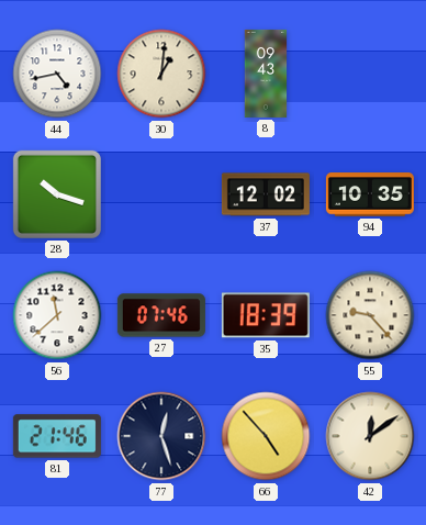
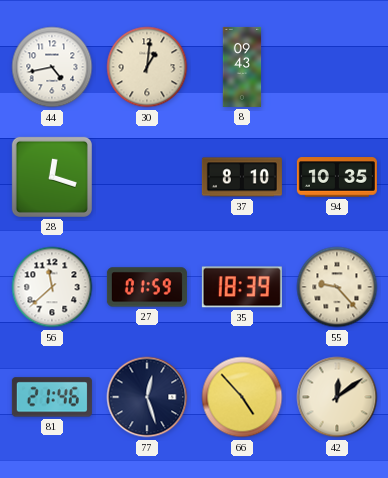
28: 10:18 -> 12:18
37: 12:02 -> 8:10
27: 07:46 -> 01:59
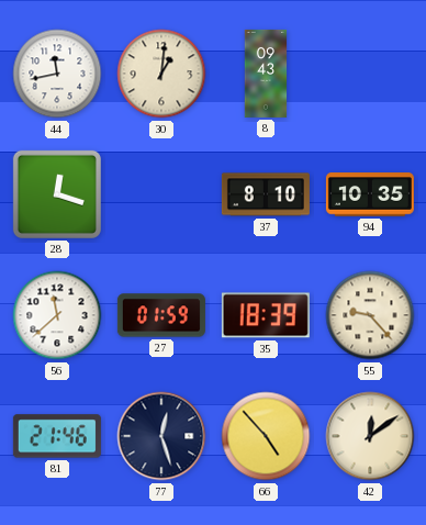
44: 4:43 -> 11:43
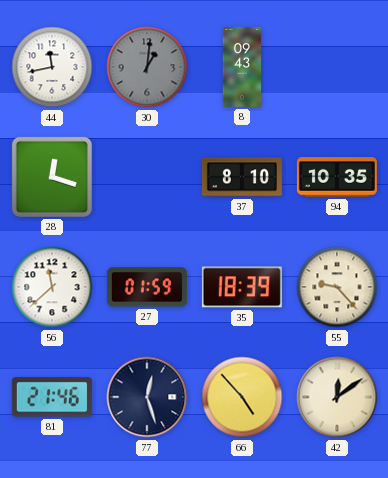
30 dial: cream -> grey
